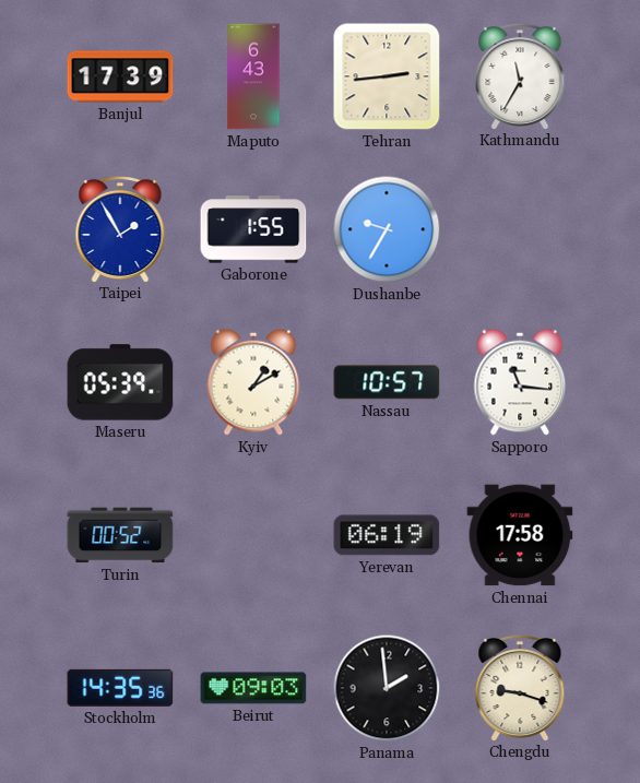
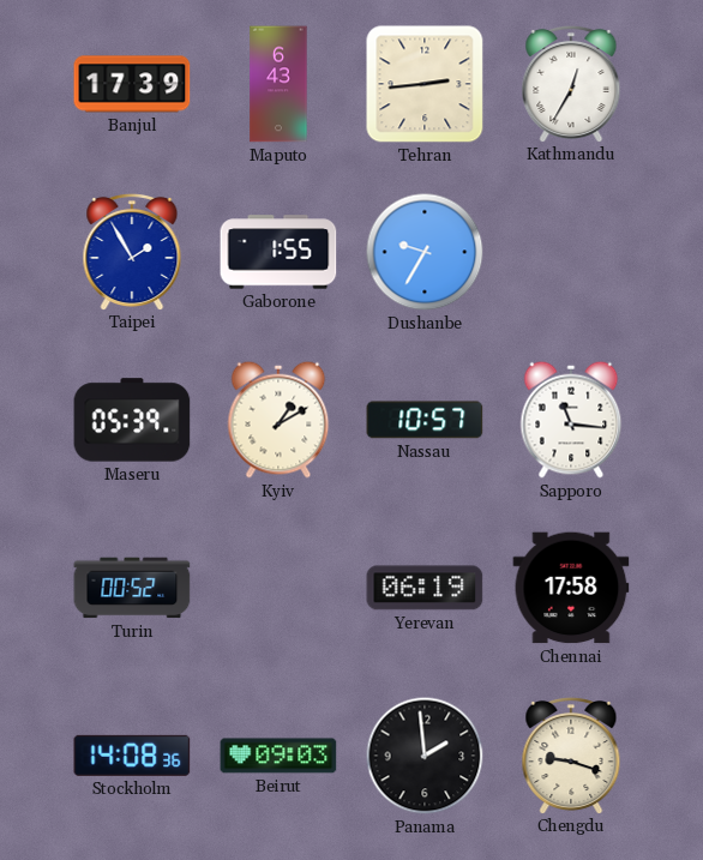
Kathmandu: 11:35 -> 12:35
Stockholm: 14:35 -> 14:08
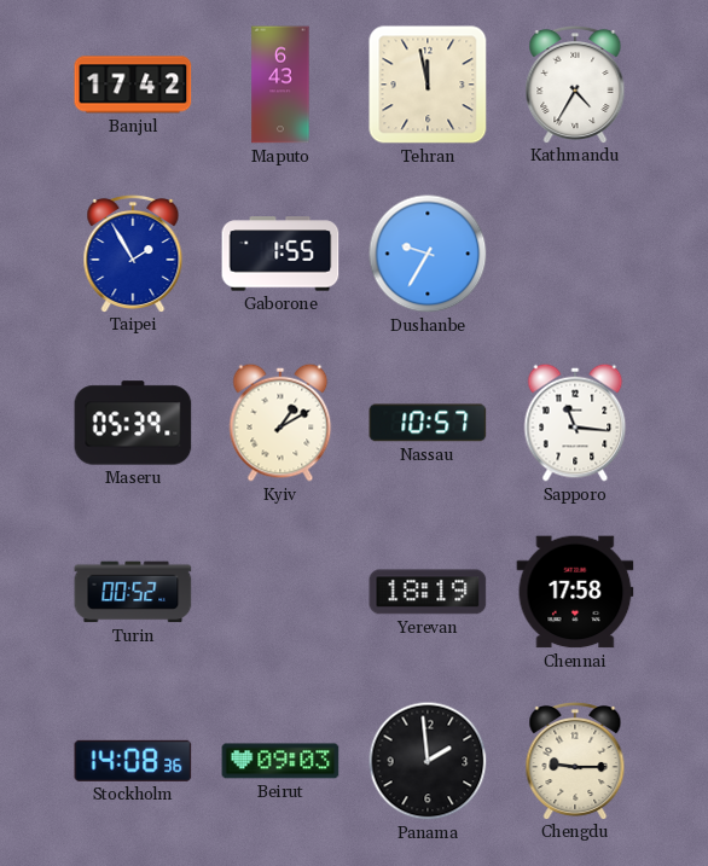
Banjul: 17:39 -> 17:42
Tehran: 2:44 -> 11:58
Kathmandu: 12:35 -> 4:35
Yerevan: 06:19 -> 18:19
Chengdu: 9:18 -> 9:15
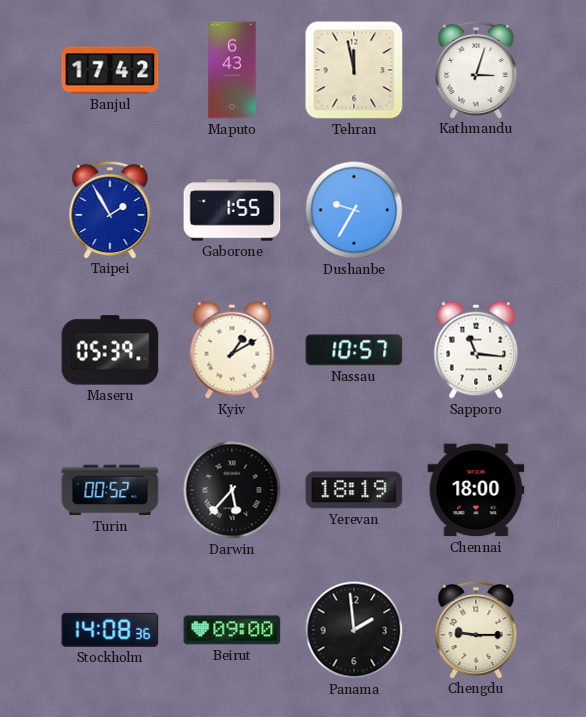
Kathmandu: 4:35 -> 3:03
Darwin: none -> 5:37
Chennai: 17:58 -> 18:00
Beirut: 09:03 -> 09:00
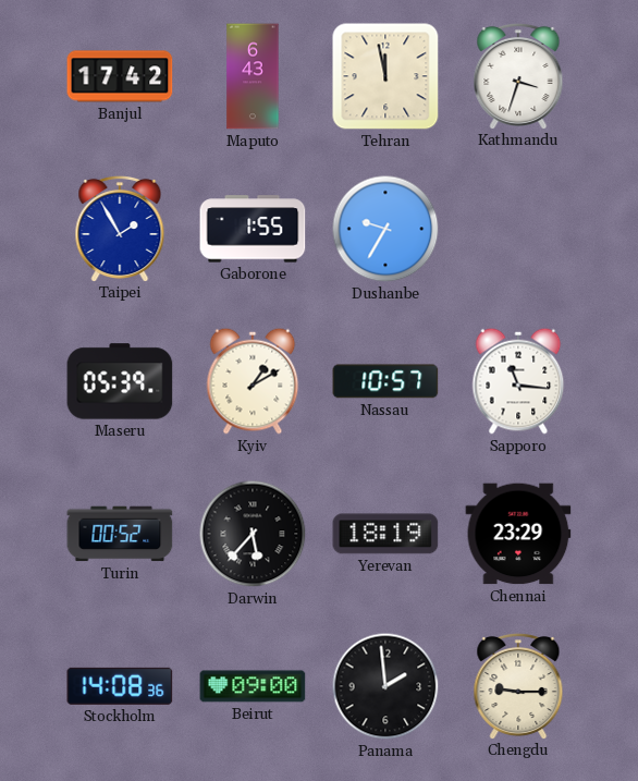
Kathmandu: 3:03 -> 3:33
Chennai: 18:00 -> 23:29
